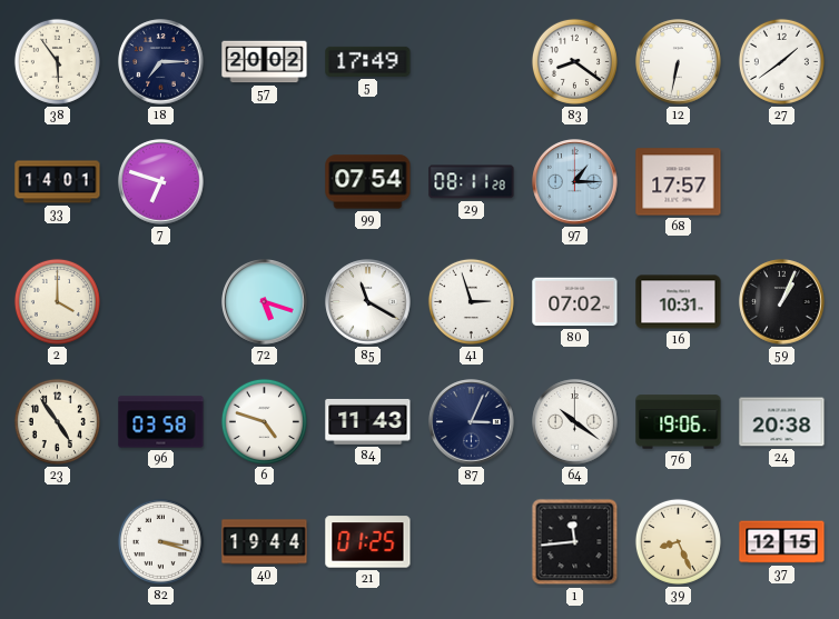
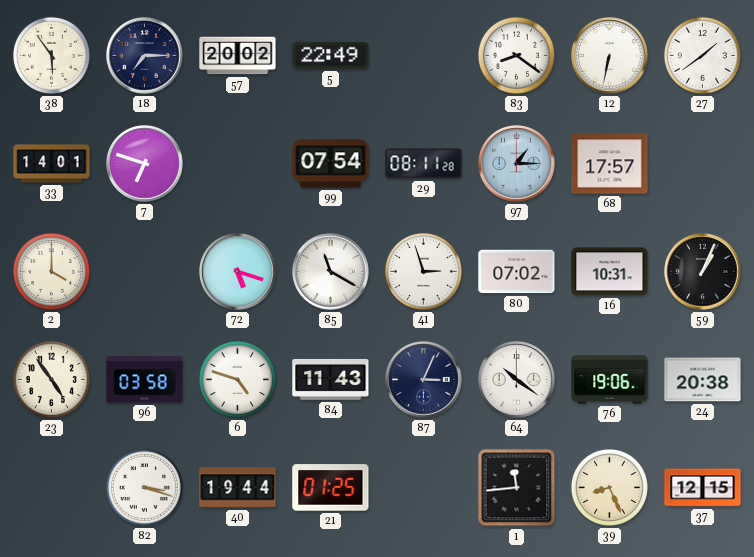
5: 17:49 -> 22:49
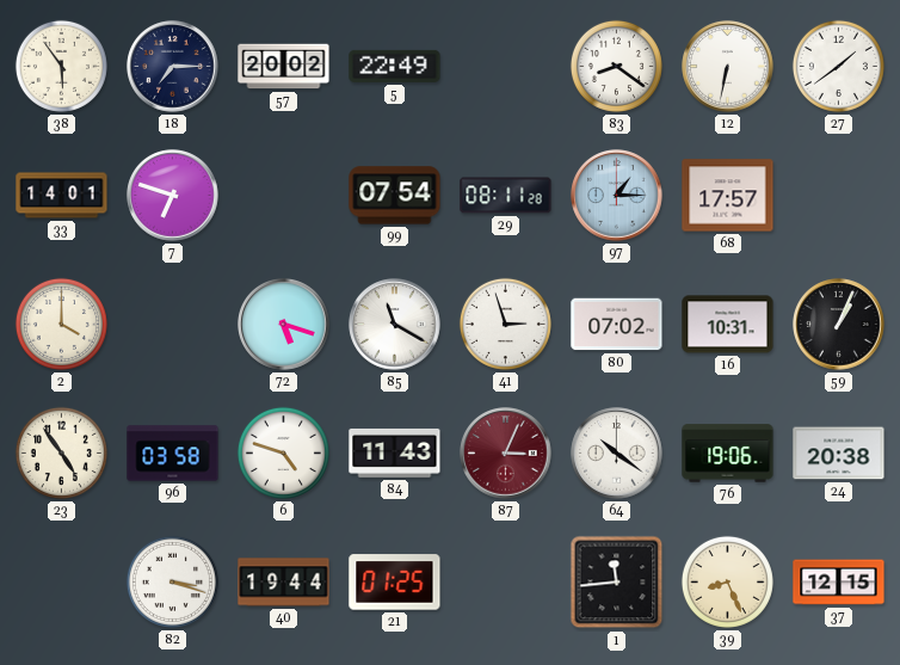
87 dial: navy -> burgundy
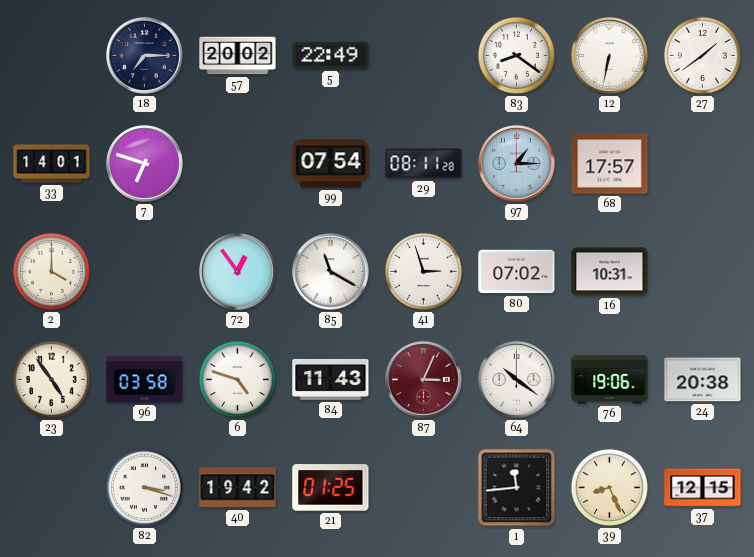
38: 5:54 -> none
72: 5:18 -> 12:54
59: 1:04 -> none
40: 19:44 -> 19:42
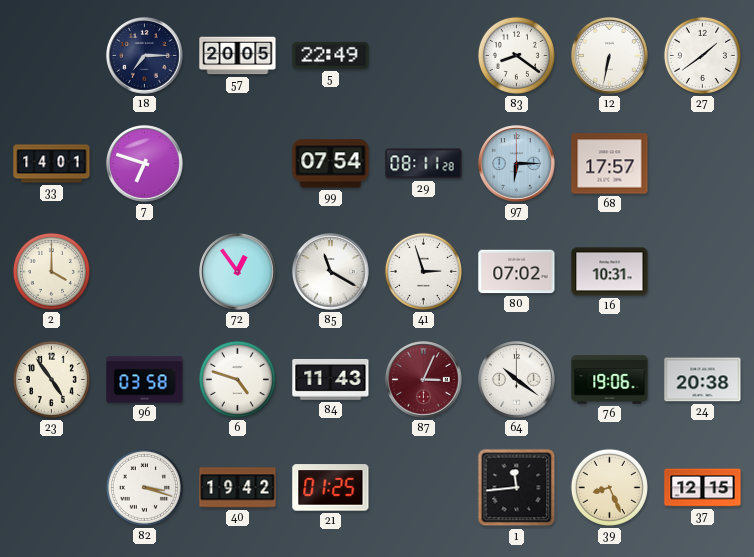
57: 20:02 -> 20:05
97: 1:15 -> 6:15
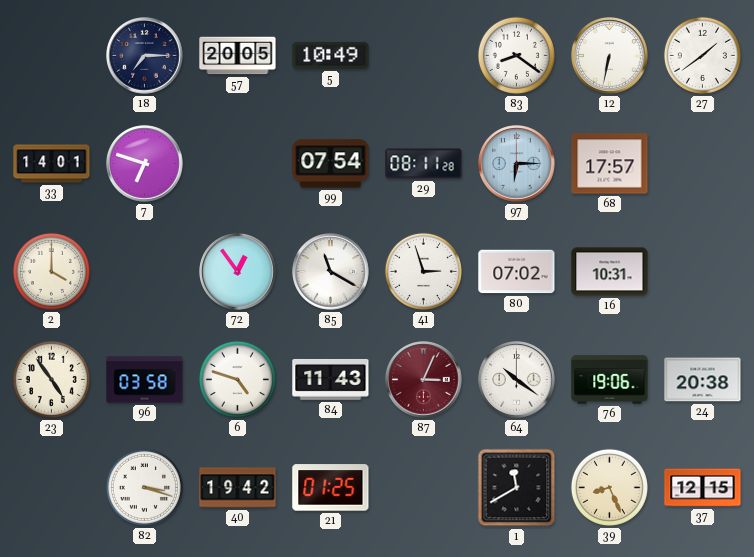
5: 22:49 -> 10:49
1: 11:44 -> 11:40
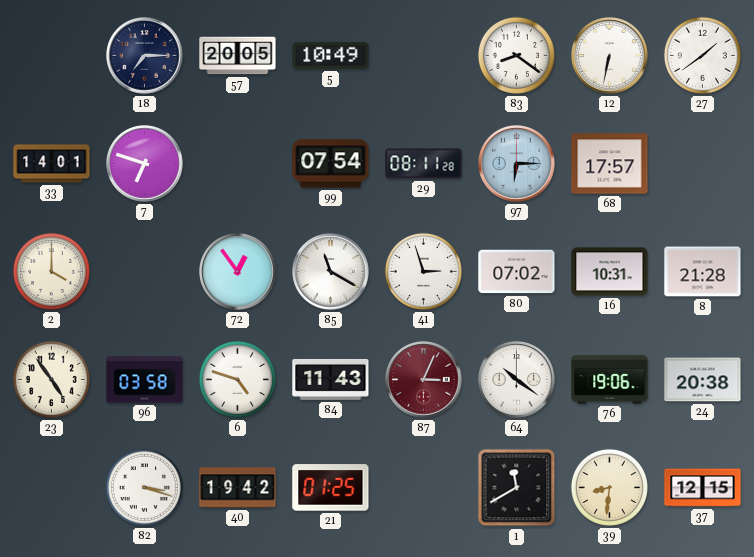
8: none -> 21:28
39: 8:26 -> 8:31
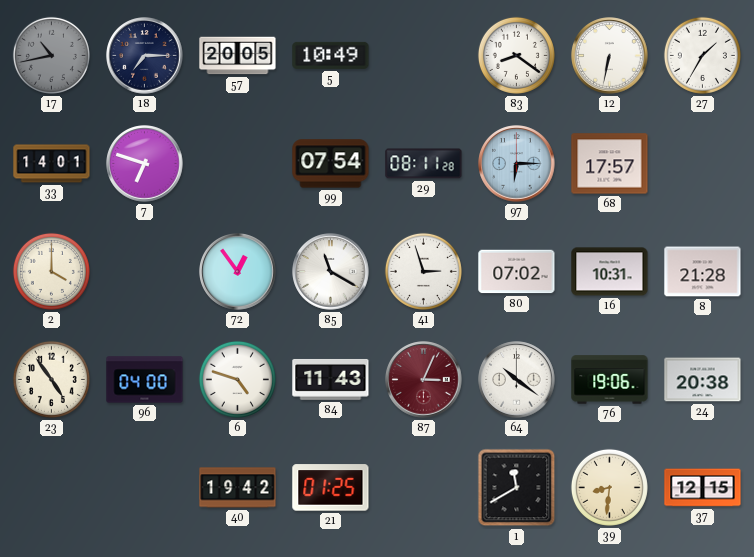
17: none -> 10:43
27: 1:39 -> 1:35
96: 03:58 -> 04:00
82: 3:18 -> none
